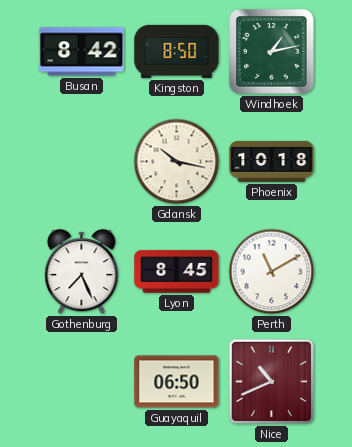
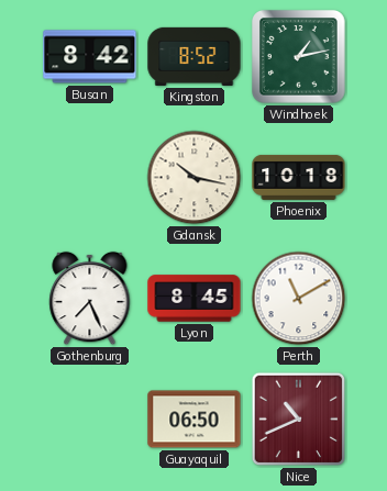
Kingston: 8:50 -> 8:52
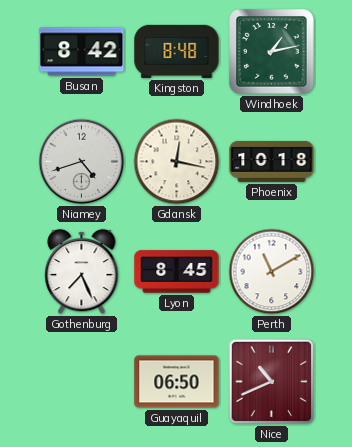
Kingston: 8:52 -> 8:48
Niamey: none -> 4:42
Gdansk: 10:17 -> 12:17
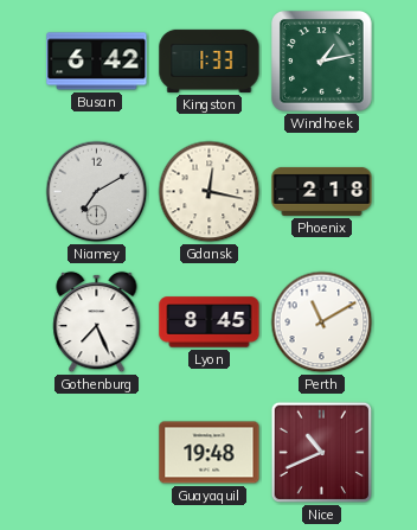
Busan: 8:42 -> 6:42
Kingston: 8:48 -> 1:33
Niamey: 4:42 -> 7:10
Phoenix: 10:18 -> 2:18
Guayaquil: 06:50 -> 19:48
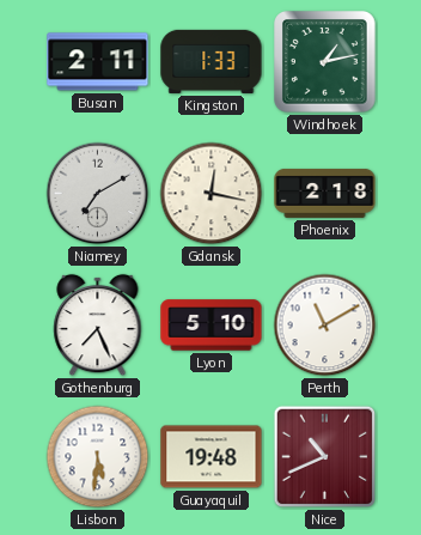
Busan: 6:42 -> 2:11
Lyon: 8:45 -> 5:10
Lisbon: none -> 5:31
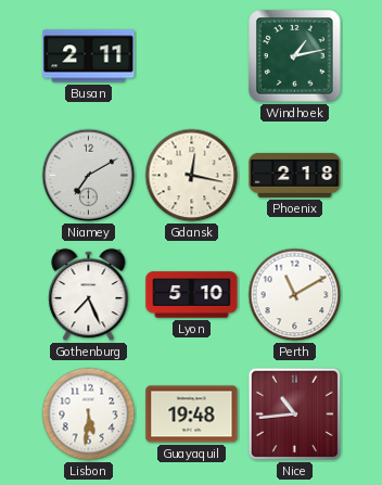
Kingston: 1:33 -> none
Nice: 10:41 -> 10:44
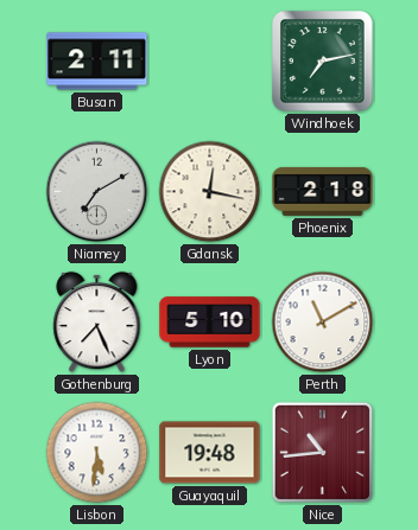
Windhoek: 1:13 -> 7:13
